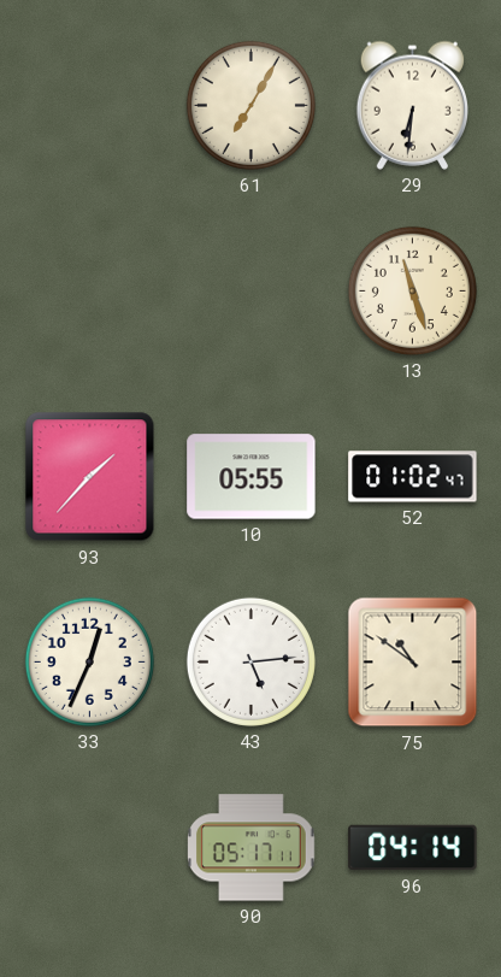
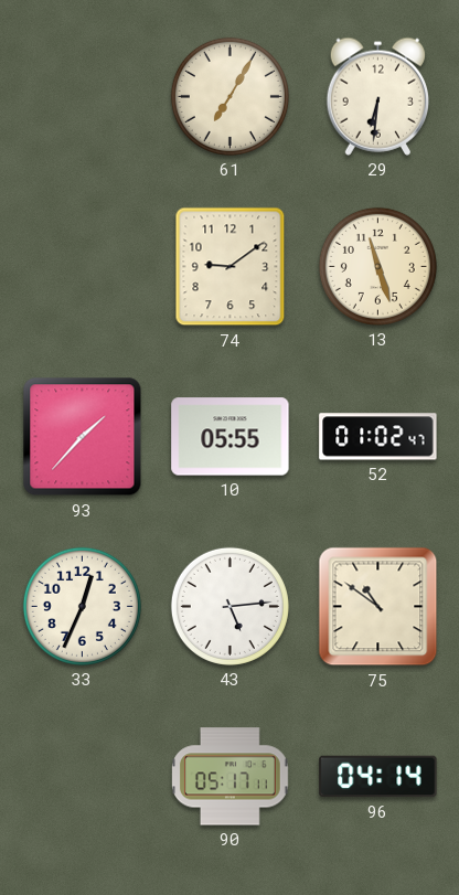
74: none -> 9:09
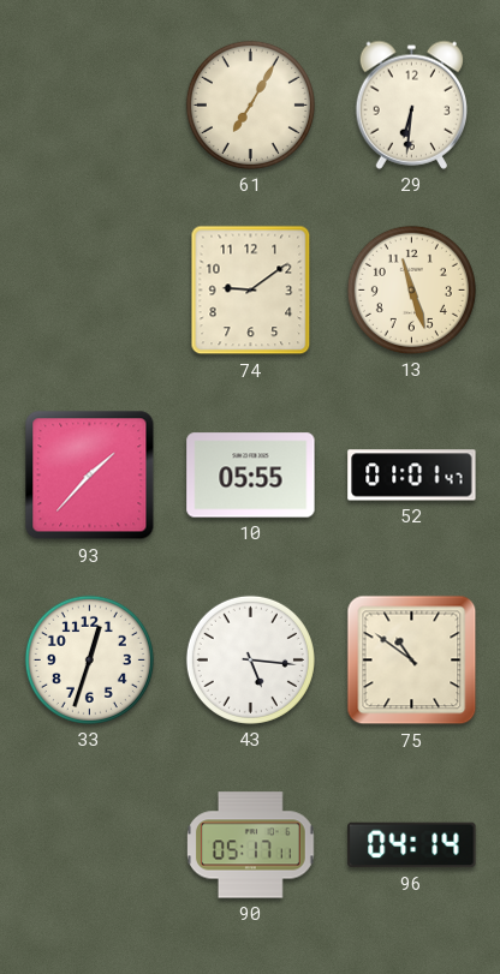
52: 01:02 -> 01:01
33: 12:34 -> 12:33
43: 5:14 -> 5:16
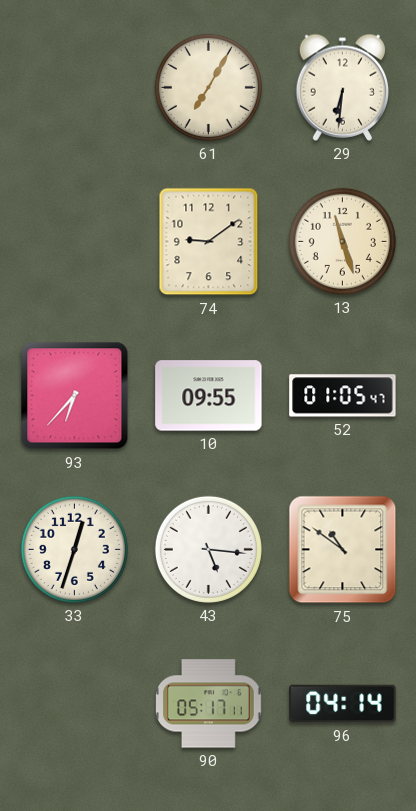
93: 1:37 -> 6:37
10: 05:55 -> 09:55
52: 01:01 -> 01:05
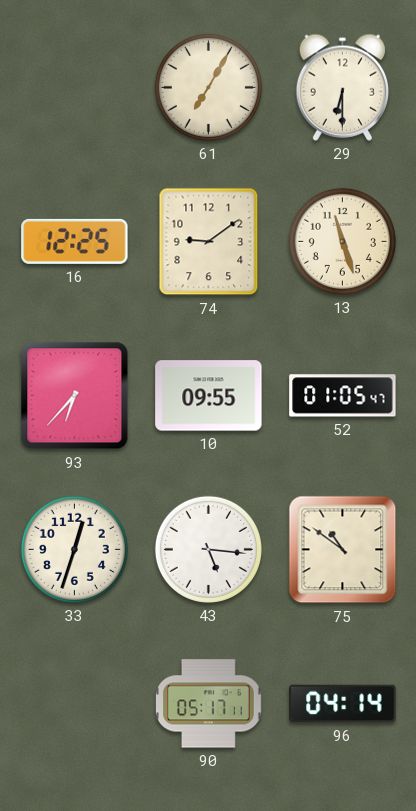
29: 6:31 -> 6:30
16: none -> 12:25
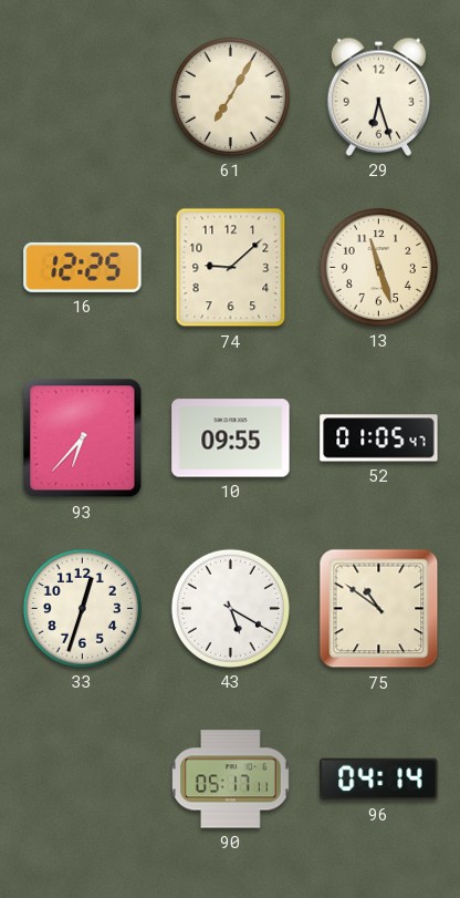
29: 6:30 -> 6:27
74: 9:09 -> 9:08
43: 5:16 -> 5:20
